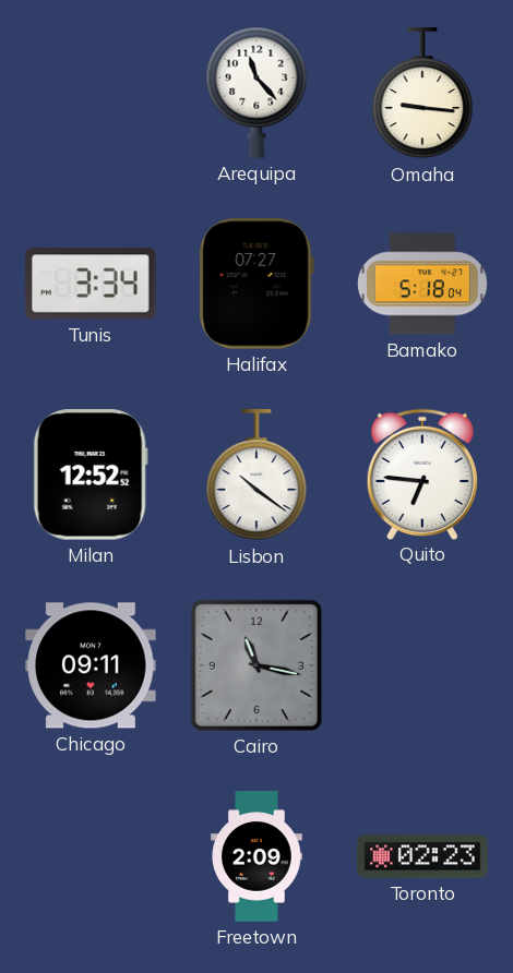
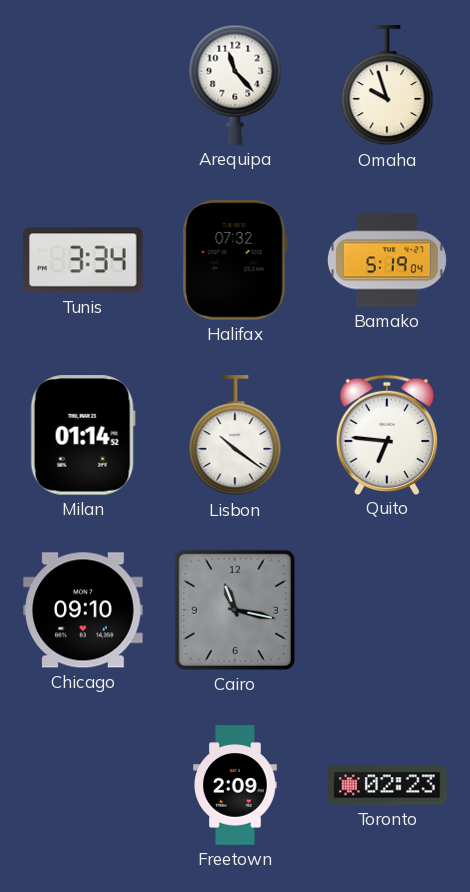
Omaha: 9:16 -> 9:57
Halifax: 07:27 -> 07:32
Bamako: 5:18 -> 5:19
Milan: 12:52 -> 01:14
Chicago: 09:11 -> 09:10
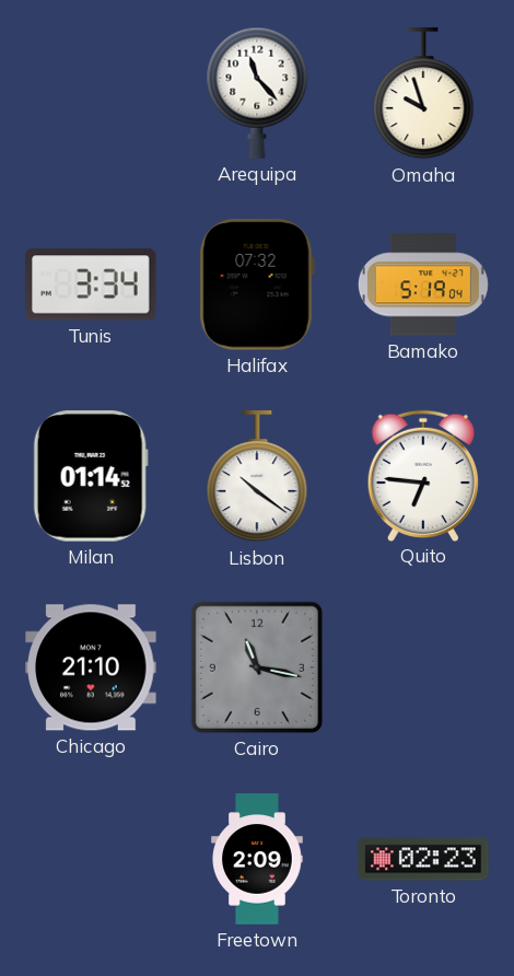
Chicago: 09:10 -> 21:10
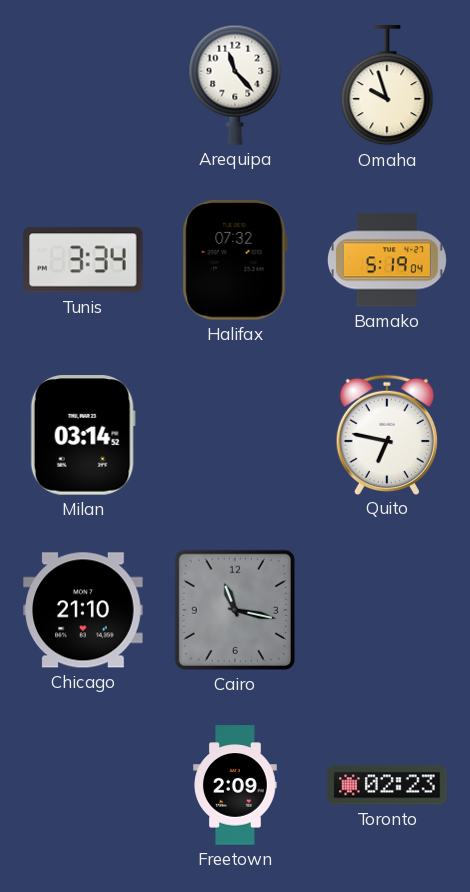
Milan: 01:14 -> 03:14
Lisbon: 10:21 -> none
Quito: 6:46 -> 6:47
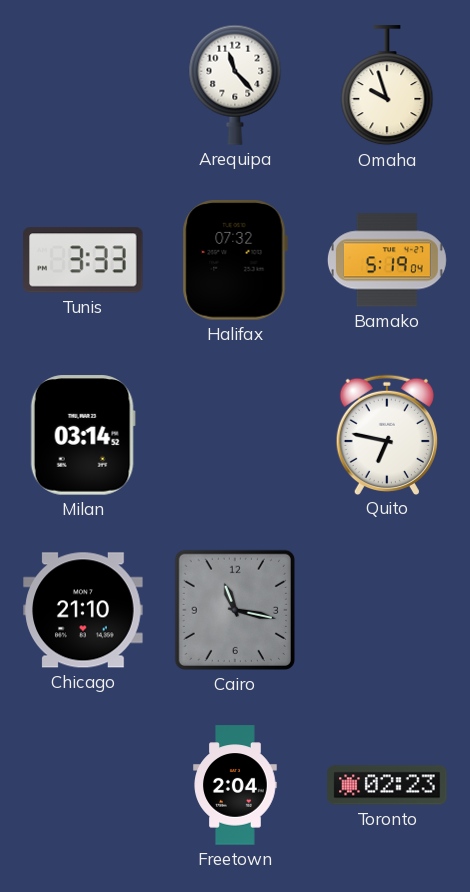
Tunis: 3:34 -> 3:33
Freetown: 2:09 -> 2:04
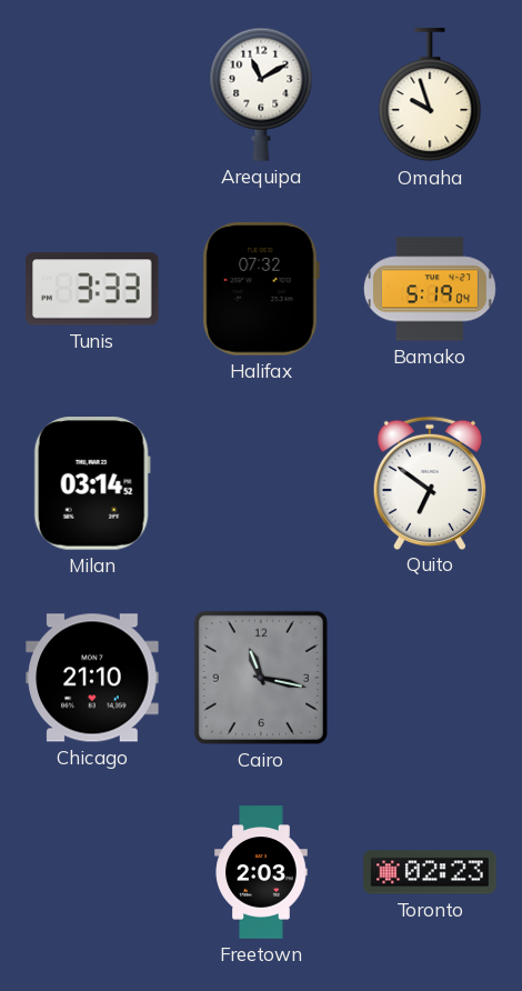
Arequipa: 11:23 -> 11:10
Quito: 6:47 -> 6:51
Freetown: 2:04 -> 2:03
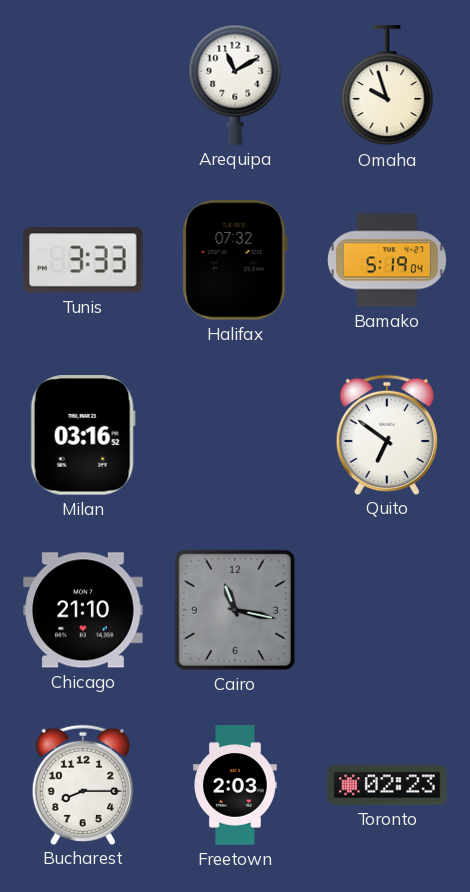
Milan: 03:14 -> 03:16
Bucharest: none -> 8:15
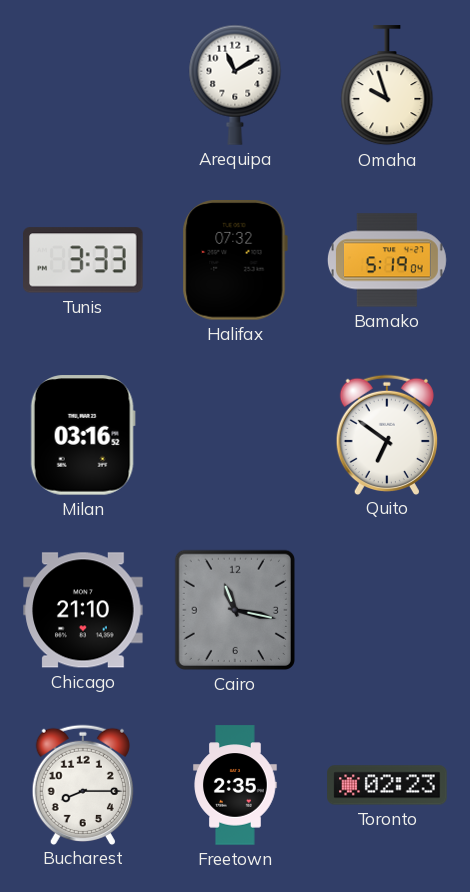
Freetown: 2:03 -> 2:35
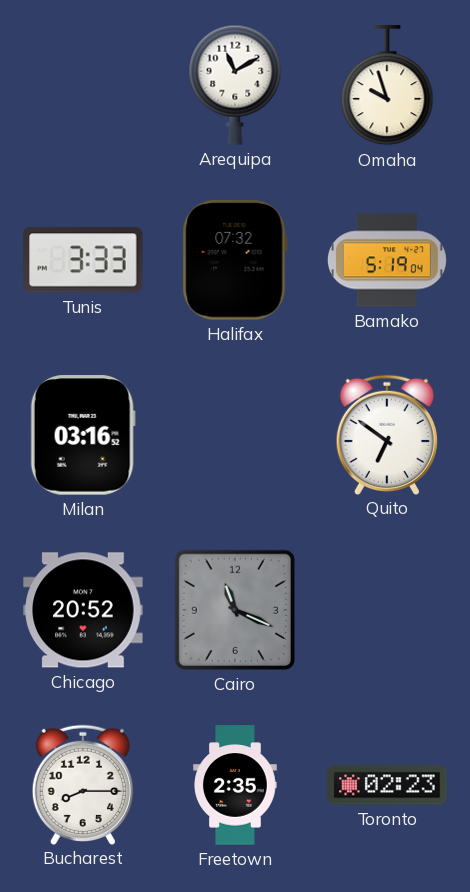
Chicago: 21:10 -> 20:52
Cairo: 11:17 -> 11:19
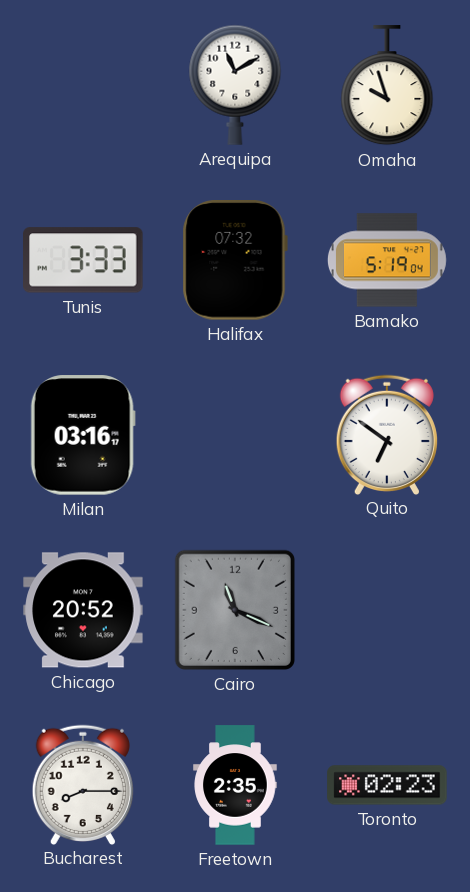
Milan: 03:16:52 -> 03:16:17
